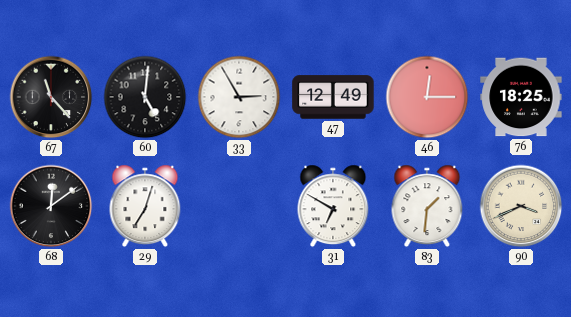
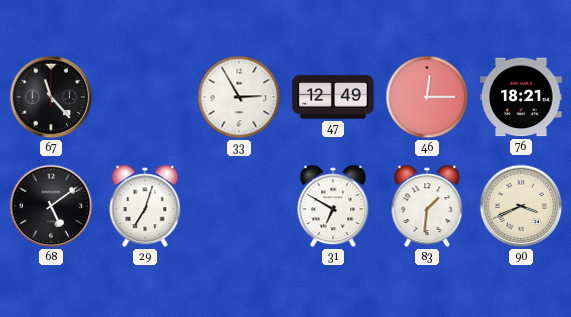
60: 5:01 -> none
76: 18:25 -> 18:21
68: 12:09 -> 5:09
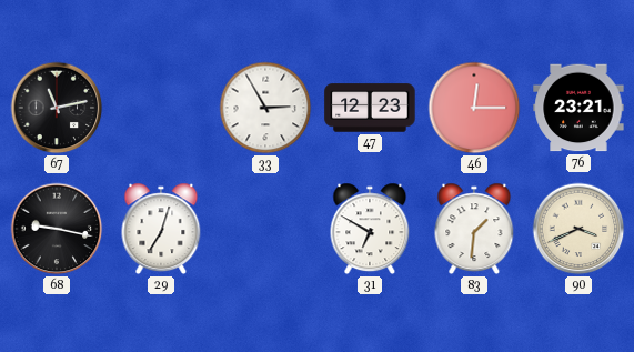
67: 11:23 -> 11:13
47: 12:49 -> 12:23
76: 18:21 -> 23:21
68: 5:09 -> 9:17
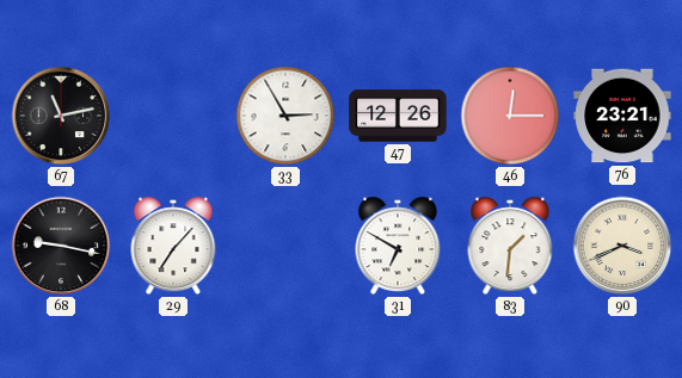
47: 12:23 -> 12:26
29: 7:03 -> 7:07
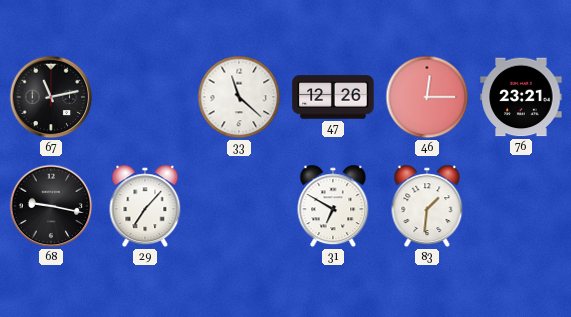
33: 2:55 -> 11:22
90: 3:41 -> none
